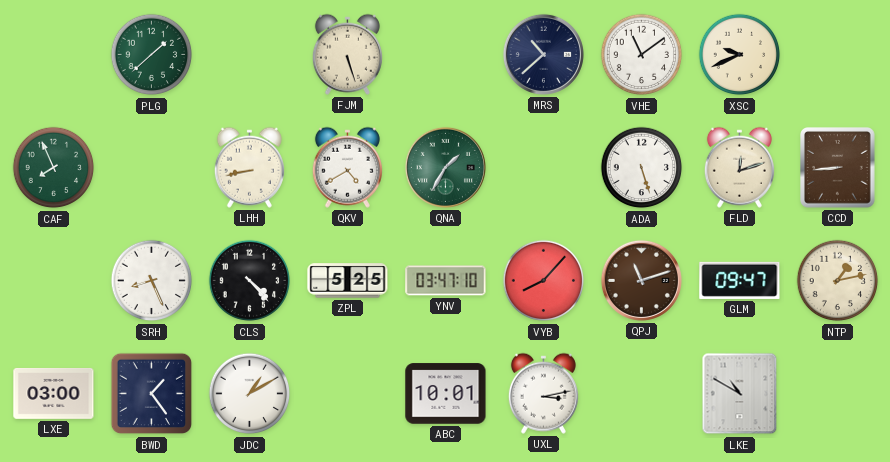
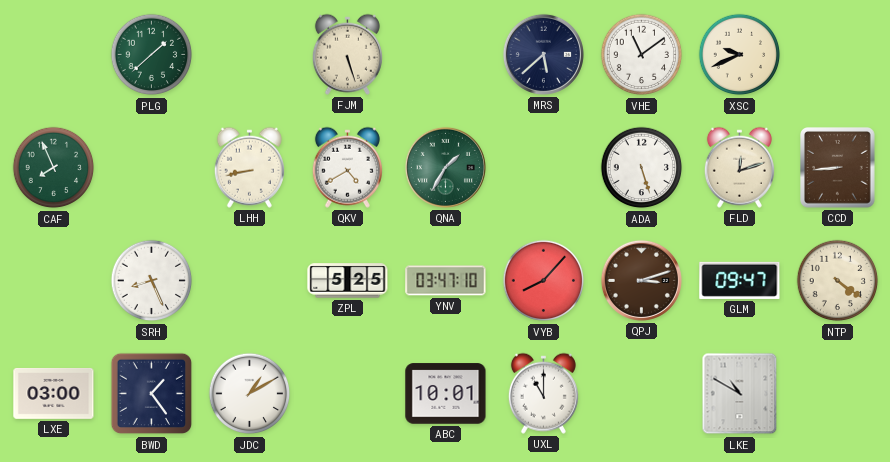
MRS: 10:38 -> 5:38
CLS: 4:23 -> none
QPJ: 11:12 -> 3:12
NTP: 1:13 -> 4:21
UXL: 3:13 -> 11:00
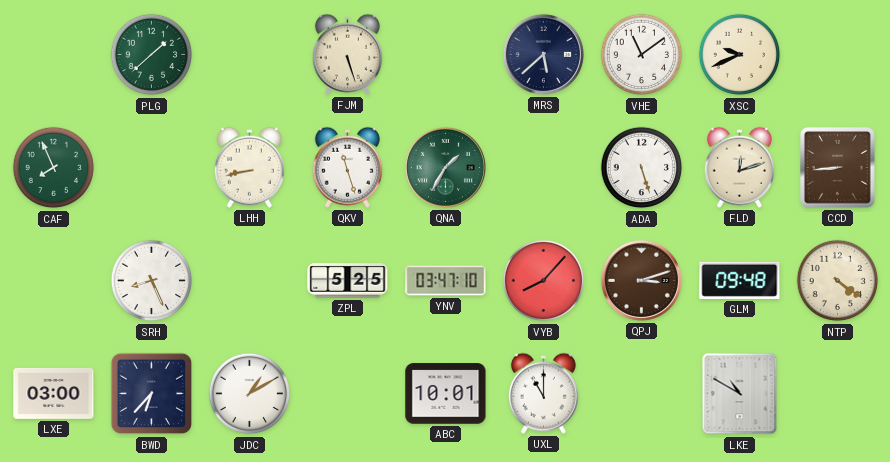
QKV: 4:40 -> 11:27
GLM: 09:47 -> 09:48
BWD: 1:24 -> 6:37
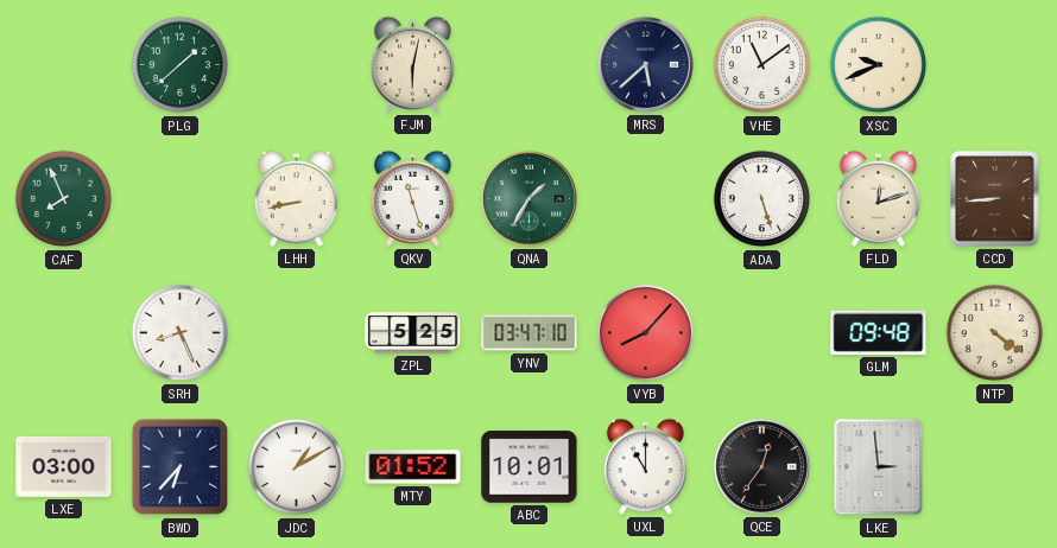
FJM: 5:27 -> 6:02
QPJ: 3:12 -> none
MTY: none -> 01:52
QCE: none -> 12:36
LKE: 10:50 -> 2:59
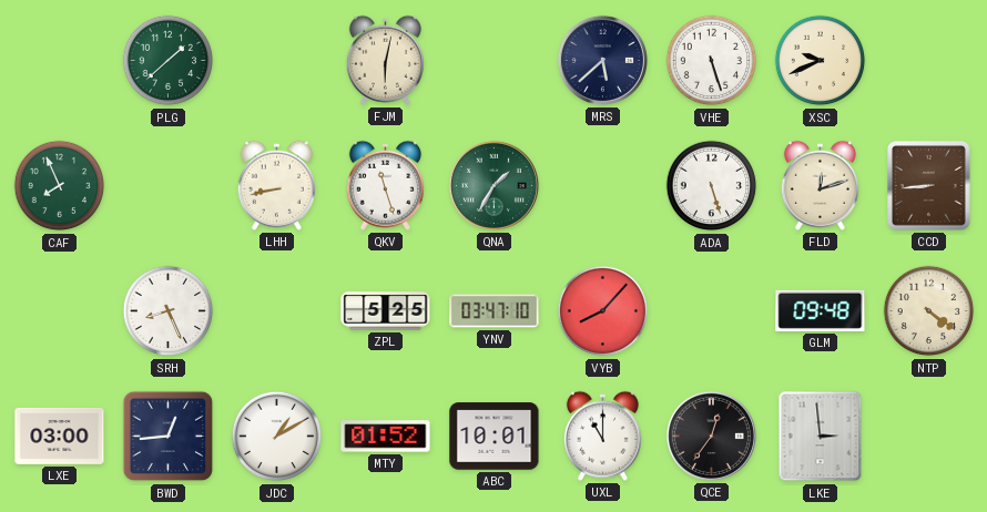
VHE: 11:09 -> 5:27
BWD: 6:37 -> 12:44
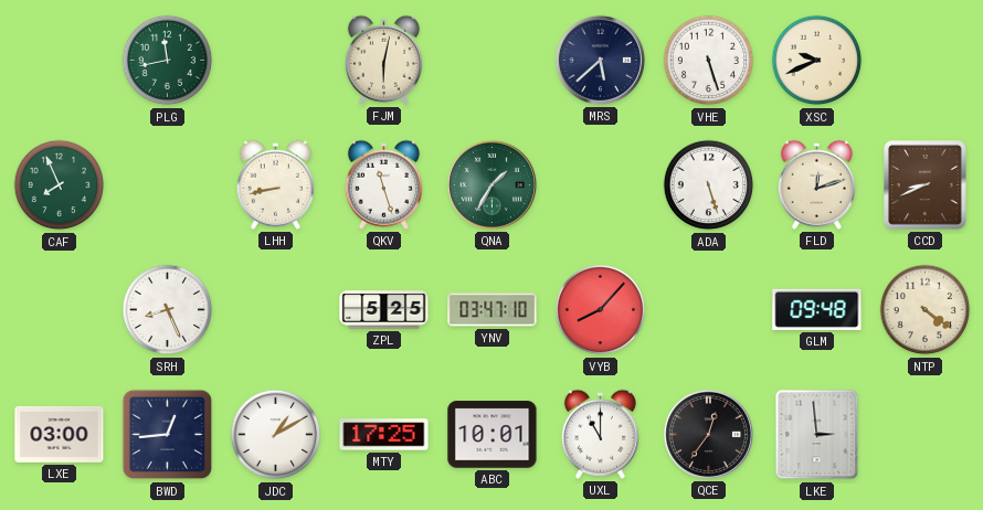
PLG: 1:38 -> 11:43
CCD: 8:44 -> 8:41
MTY: 01:52 -> 17:25
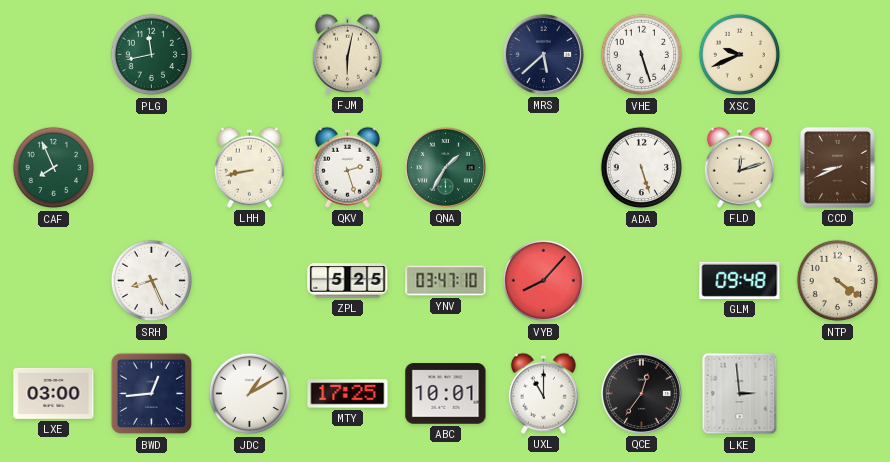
QKV: 11:27 -> 2:27
